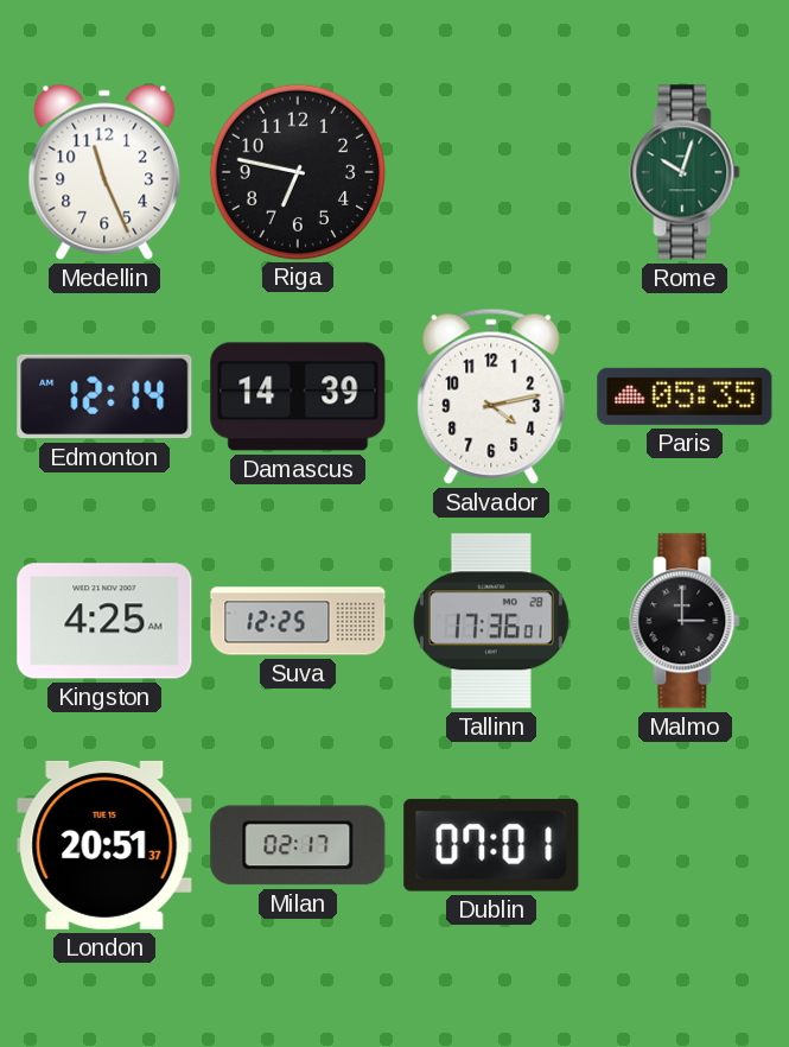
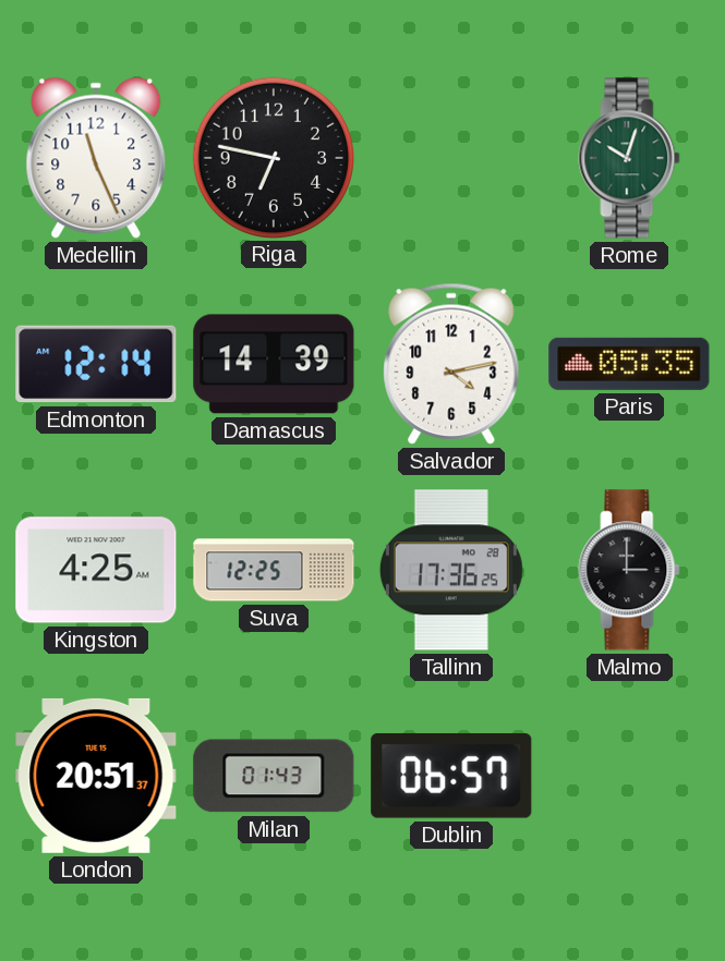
Tallinn: 17:36:01 -> 17:36:25
Milan: 02:17 -> 01:43
Dublin: 07:01 -> 06:57
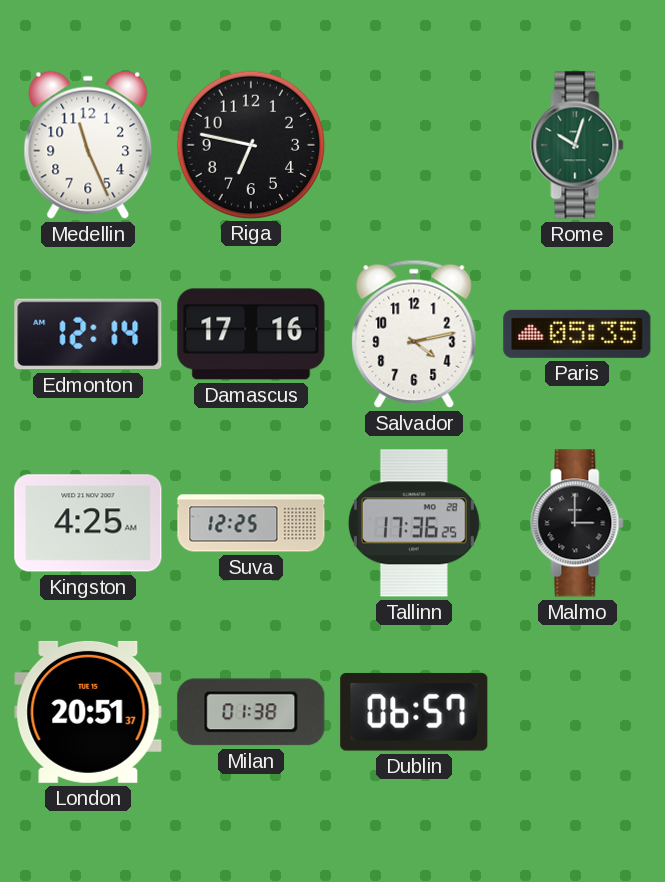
Damascus: 14:39 -> 17:16
Milan: 01:43 -> 01:38
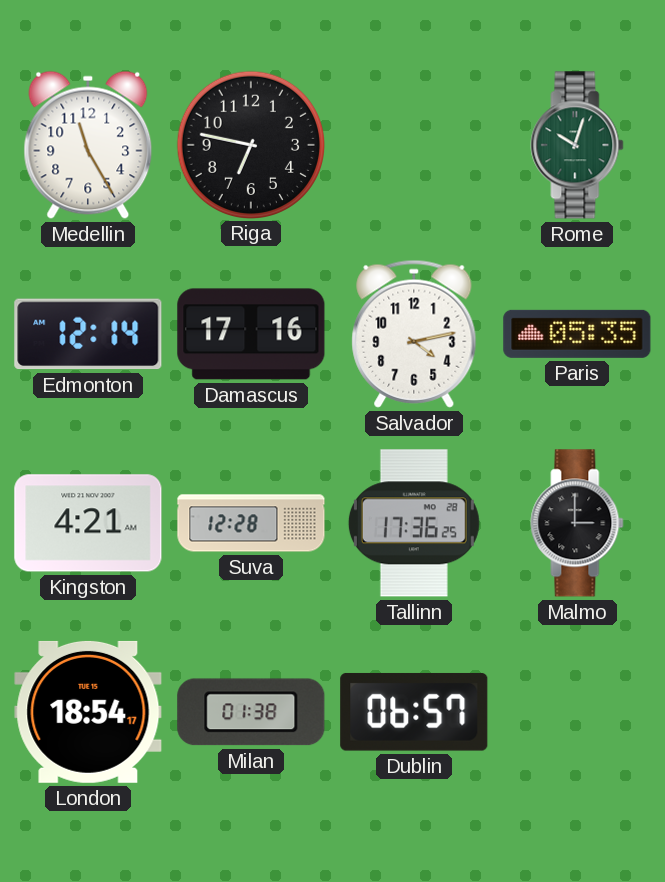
Medellin: 11:26 -> 11:25
Kingston: 4:25 -> 4:21
Suva: 12:25 -> 12:28
London: 20:51 -> 18:54
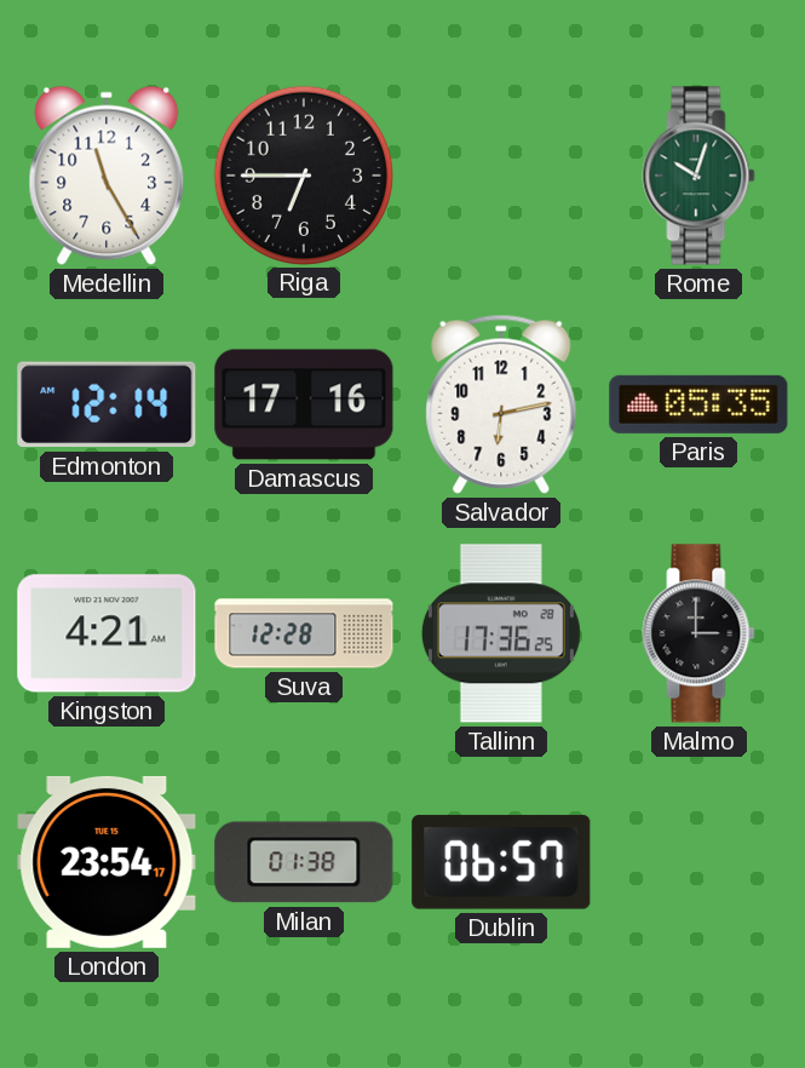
Riga: 6:47 -> 6:45
Salvador: 4:13 -> 6:13
London: 18:54 -> 23:54
